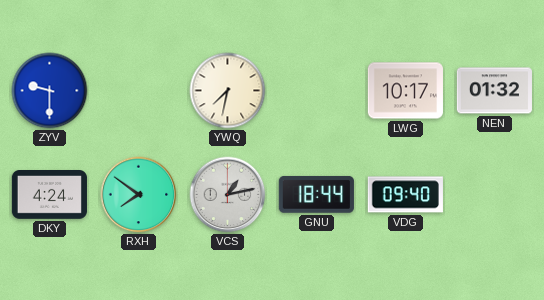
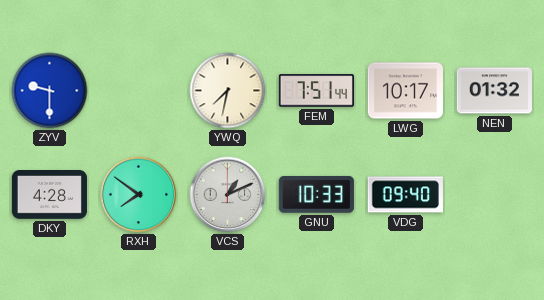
FEM: none -> 7:51
DKY: 4:24 -> 4:28
VCS: 1:13 -> 1:11
GNU: 18:44 -> 10:33
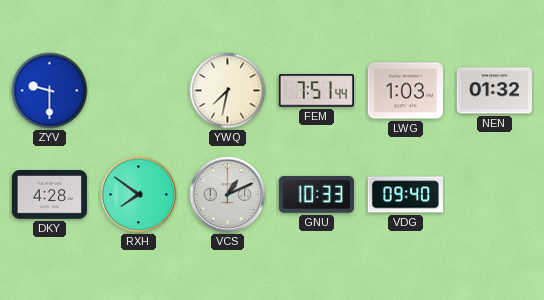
LWG: 10:17 -> 1:03
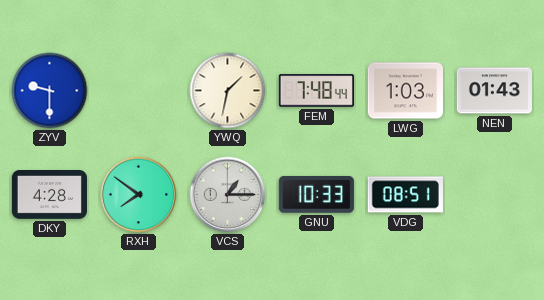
YWQ: 7:32 -> 1:32
FEM: 7:51 -> 7:48
NEN: 01:32 -> 01:43
VCS: 1:11 -> 1:15
VDG: 09:40 -> 08:51
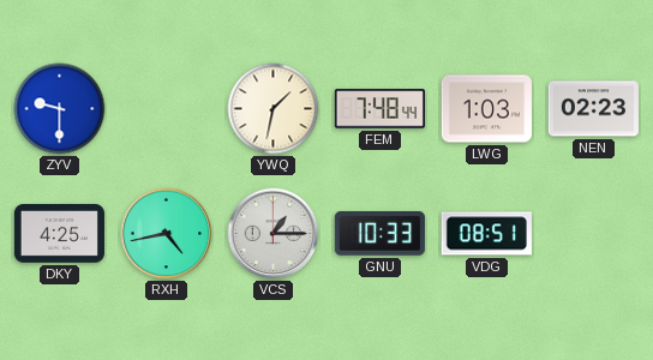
NEN: 01:43 -> 02:23
DKY: 4:28 -> 4:25
RXH: 7:51 -> 4:43
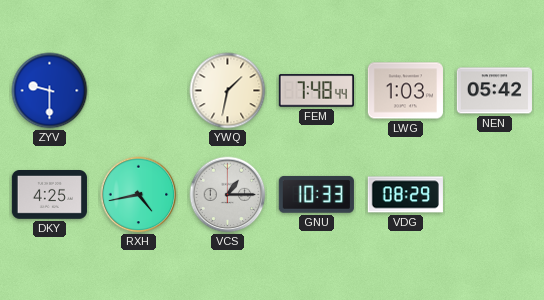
NEN: 02:23 -> 05:42
VDG: 08:51 -> 08:29
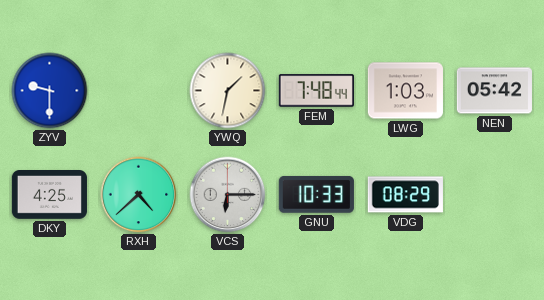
RXH: 4:43 -> 4:38
VCS: 1:15 -> 6:15
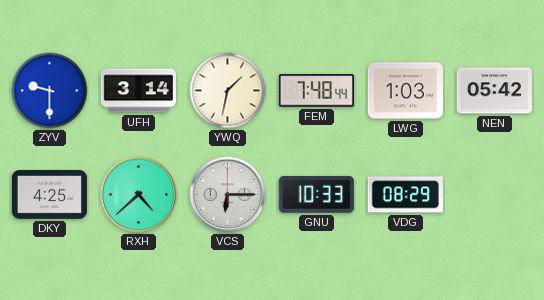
UFH: none -> 3:14
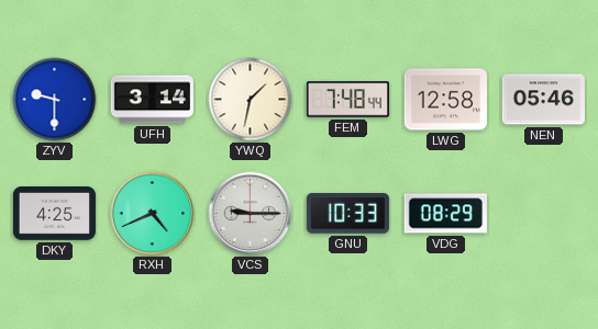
LWG: 1:03 -> 12:58
NEN: 05:42 -> 05:46
RXH: 4:38 -> 4:41
VCS: 6:15 -> 9:15
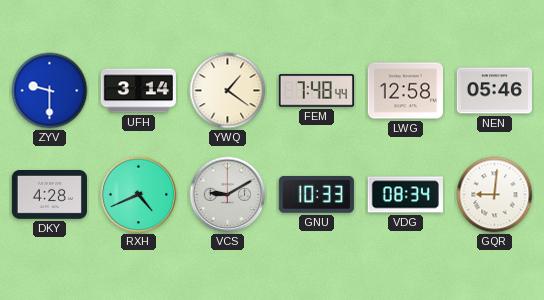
YWQ: 1:32 -> 1:21
DKY: 4:25 -> 4:28
VCS: 9:15 -> 9:10
VDG: 08:29 -> 08:34
GQR: none -> 9:01
